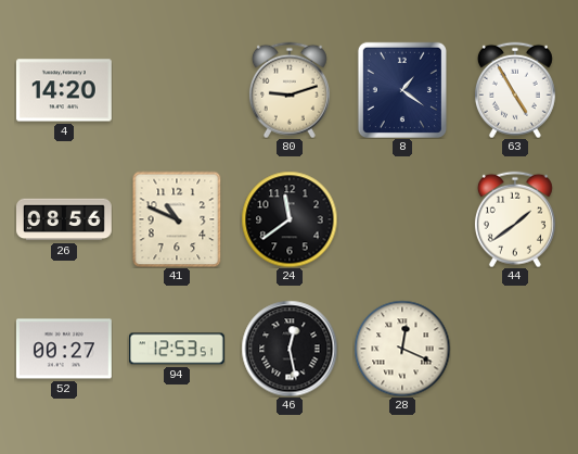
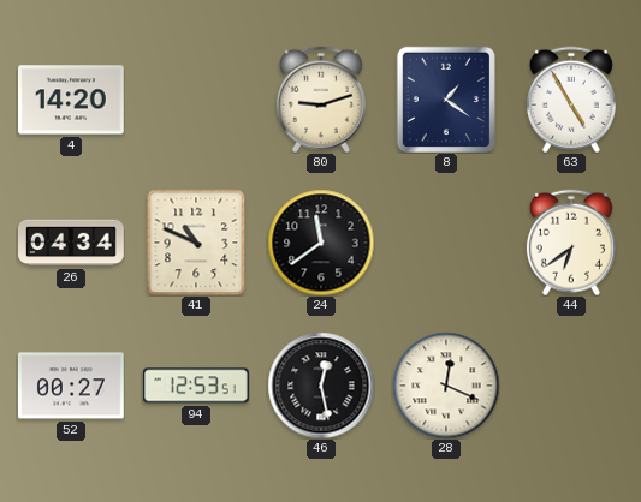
26: 08:56 -> 04:34
44: 1:39 -> 6:39
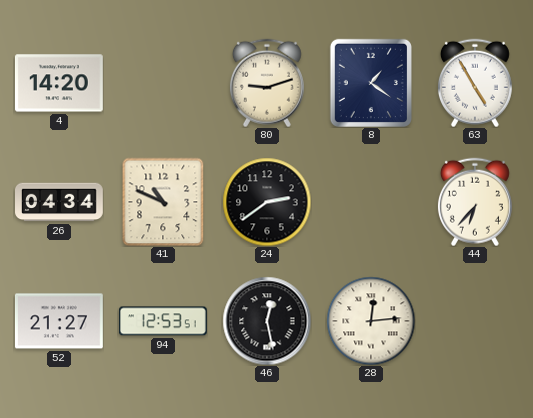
24: 11:39 -> 2:39
44: 6:39 -> 6:37
52: 00:27 -> 21:27
28: 12:19 -> 12:14
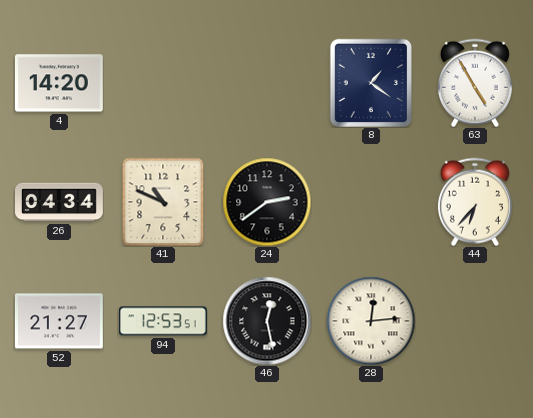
80: 9:12 -> none
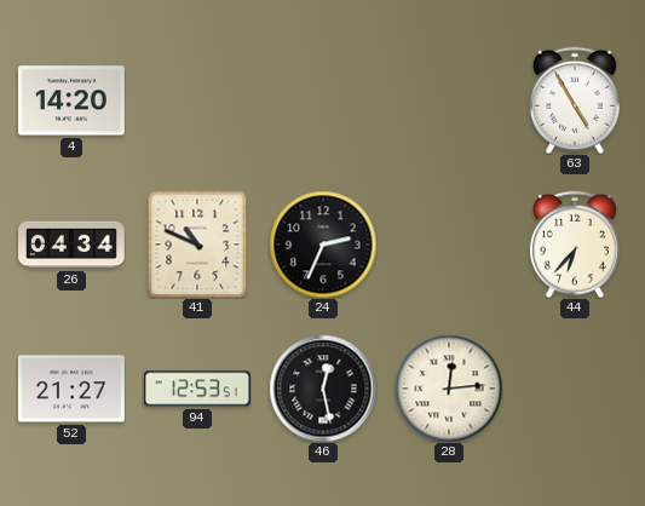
8: 1:21 -> none
24: 2:39 -> 2:34
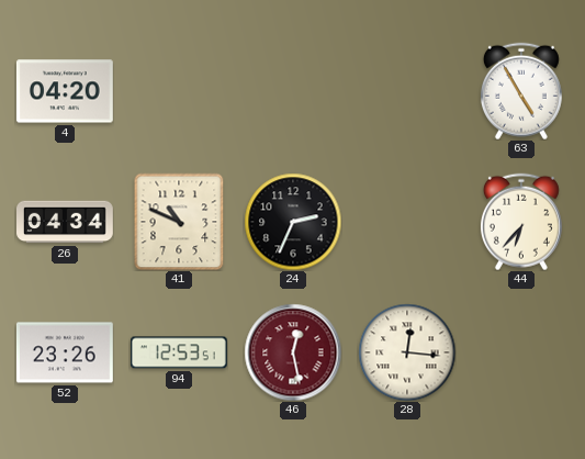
4: 14:20 -> 04:20
52: 21:27 -> 23:26
46 dial: black -> burgundy
28: 12:14 -> 12:16
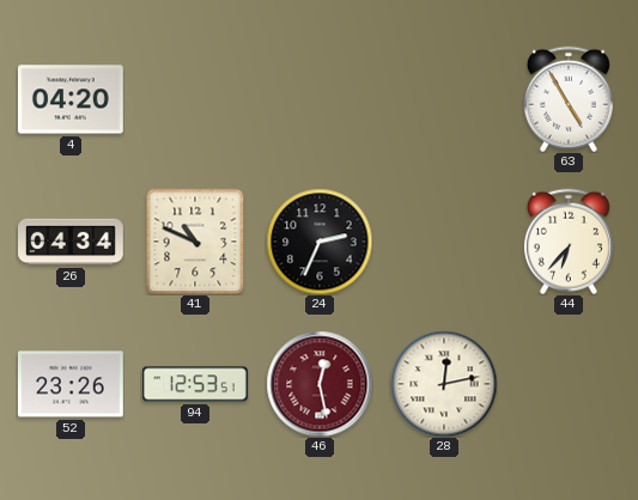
28: 12:16 -> 12:13
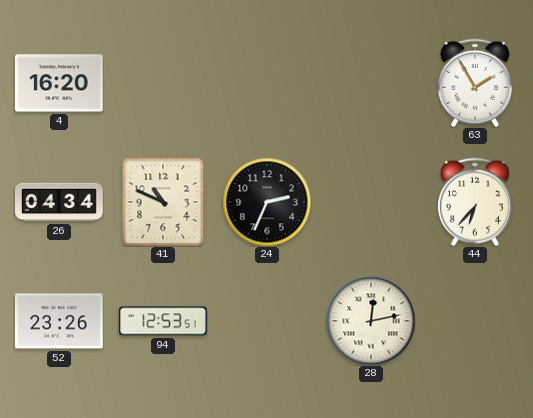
4: 04:20 -> 16:20
63: 4:55 -> 1:55
46: 12:28 -> none
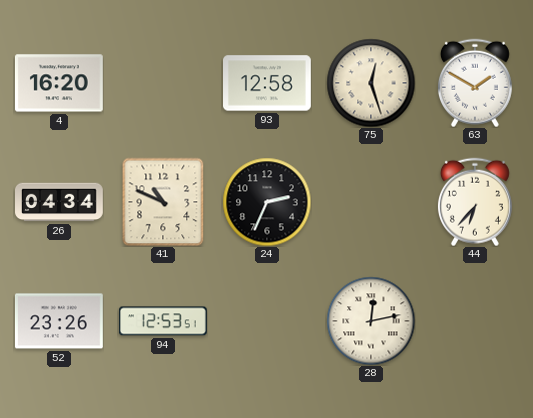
93: none -> 12:58
75: none -> 12:27
63: 1:55 -> 1:50
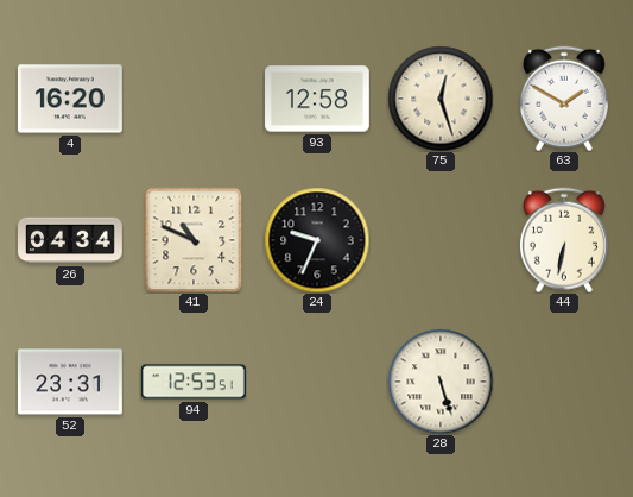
24: 2:34 -> 9:34
44: 6:37 -> 6:32
52: 23:26 -> 23:31
28: 12:13 -> 5:27
